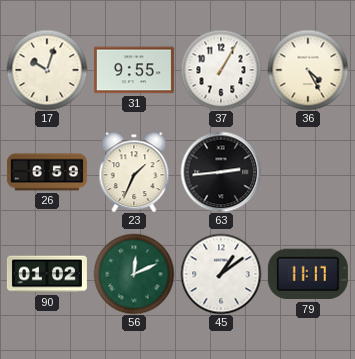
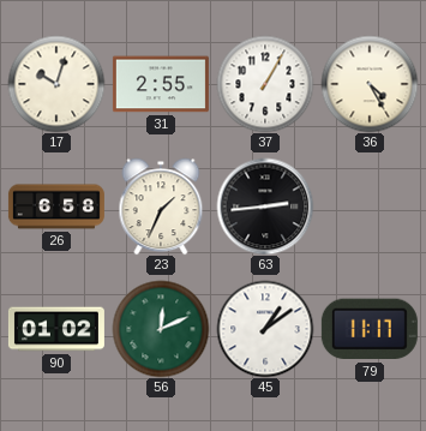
31: 9:55 -> 2:55
26: 6:59 -> 6:58
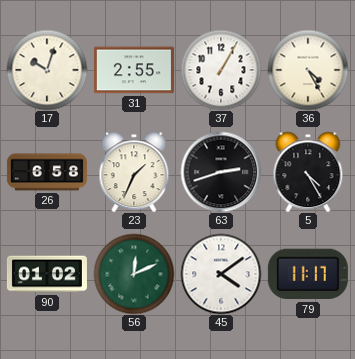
63: 2:44 -> 2:42
5: none -> 4:25
45: 1:09 -> 4:09
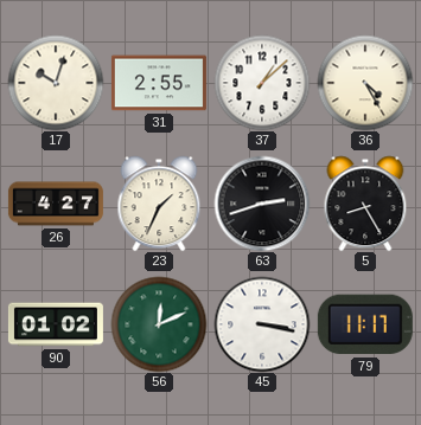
37: 1:05 -> 1:08
26: 6:58 -> 4:27
5: 4:25 -> 8:25
45: 4:09 -> 3:17
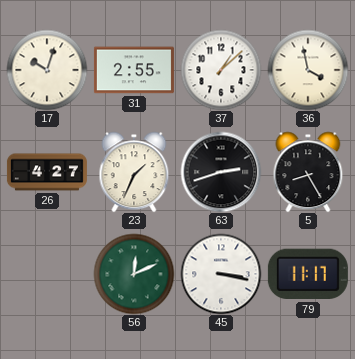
36: 4:25 -> 3:58
90: 01:02 -> none
